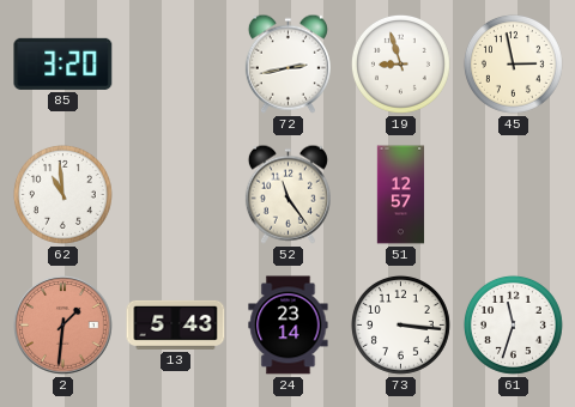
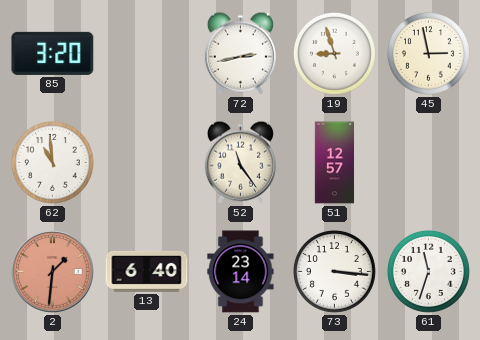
13: 5:43 -> 6:40
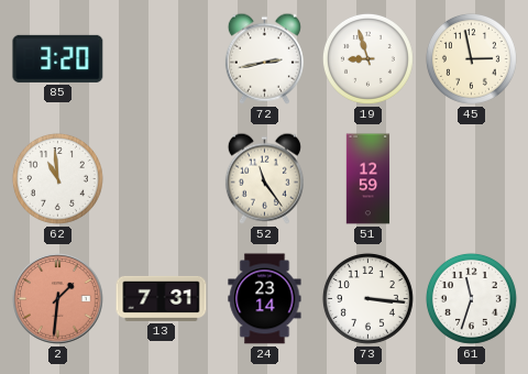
51: 12:57 -> 12:59
13: 6:40 -> 7:31
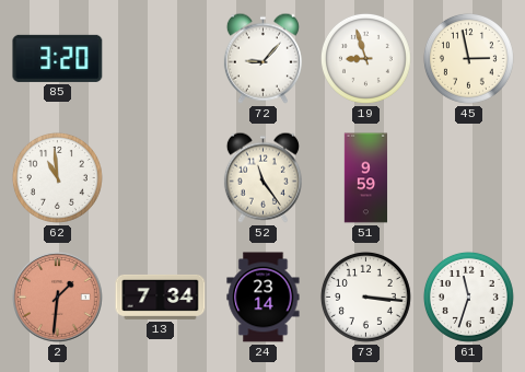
72: 2:43 -> 9:07
51: 12:59 -> 9:59
13: 7:31 -> 7:34
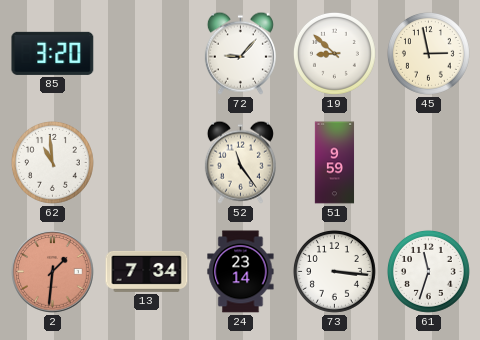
19: 8:57 -> 8:52
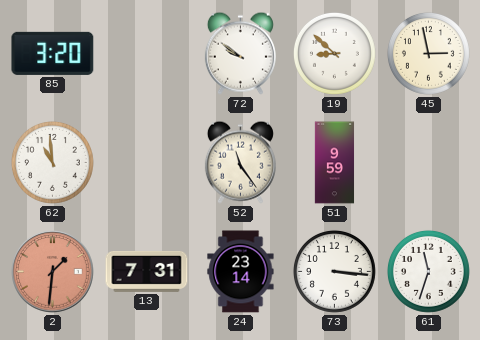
72: 9:07 -> 9:51
13: 7:34 -> 7:31
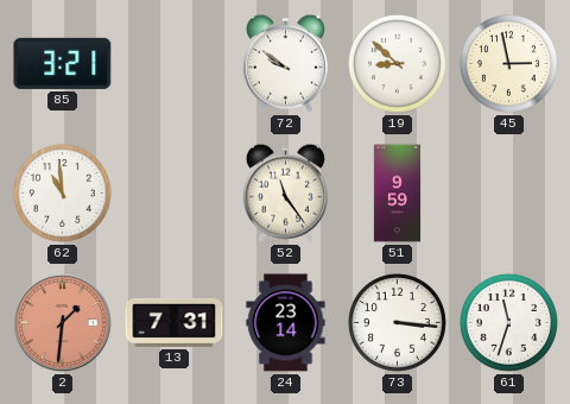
85: 3:20 -> 3:21
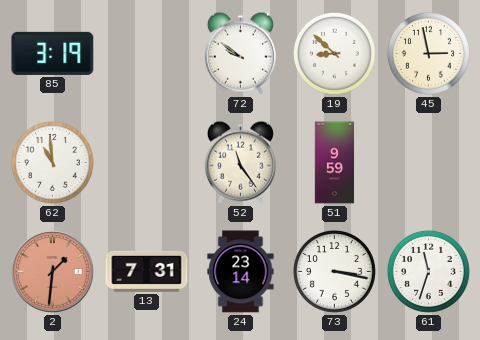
85: 3:21 -> 3:19
73: 3:16 -> 3:17
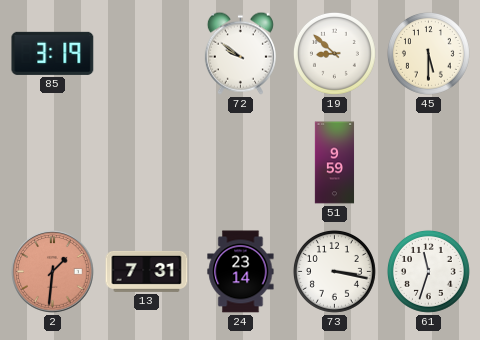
45: 2:58 -> 5:30
62: 10:59 -> none
52: 11:24 -> none
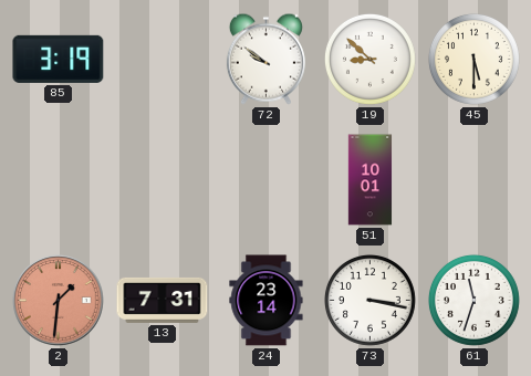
51: 9:59 -> 10:01
